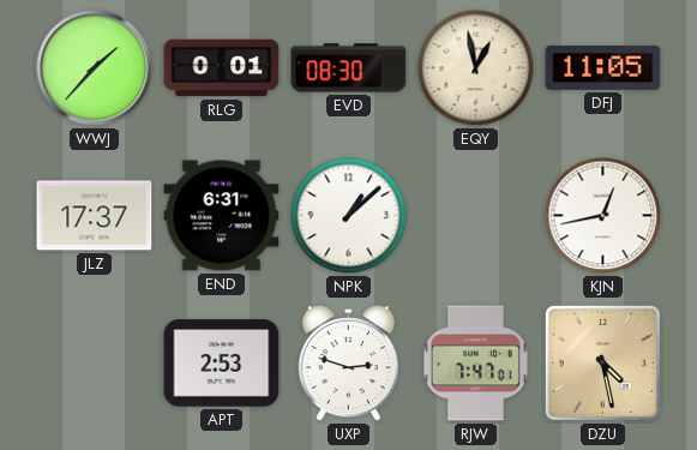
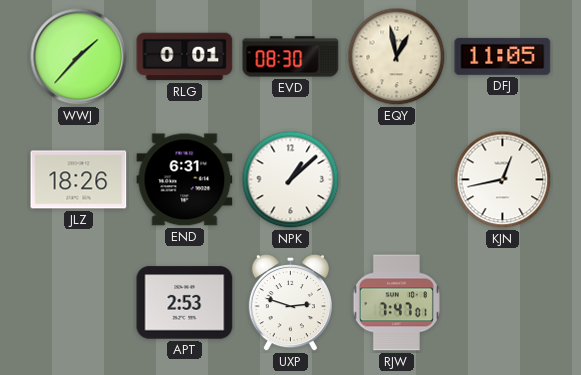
JLZ: 17:37 -> 18:26
DZU: 4:28 -> none
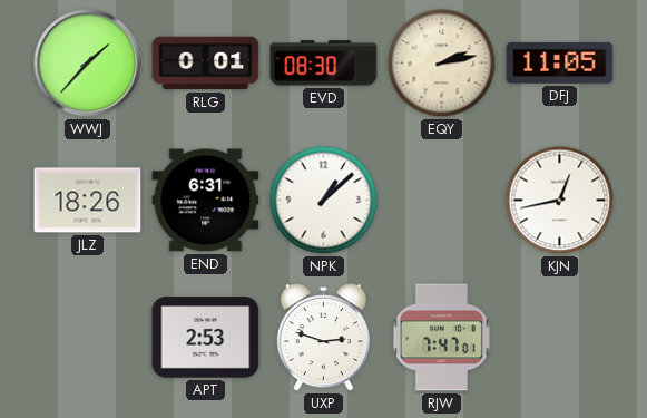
EQY: 12:58 -> 2:13
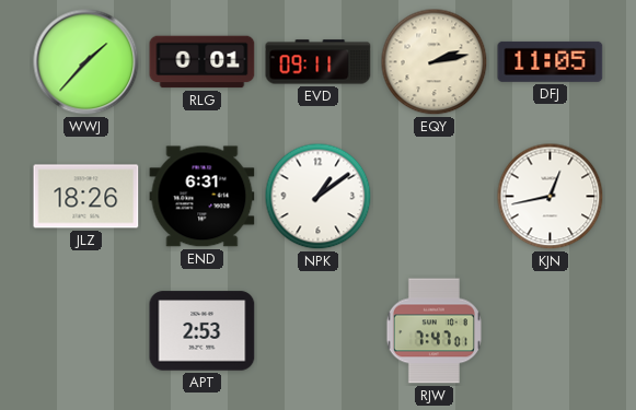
EVD: 08:30 -> 09:11
NPK: 1:08 -> 1:09
UXP: 2:48 -> none
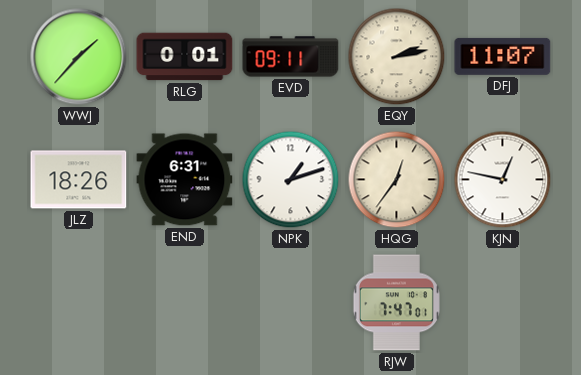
DFJ: 11:05 -> 11:07
NPK: 1:09 -> 1:12
HQG: none -> 12:36
KJN: 12:43 -> 12:47
APT: 2:53 -> none
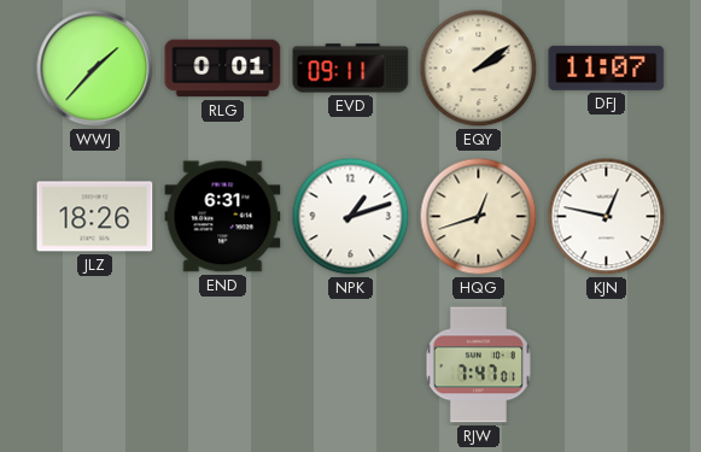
EQY: 2:13 -> 2:09
HQG: 12:36 -> 12:42
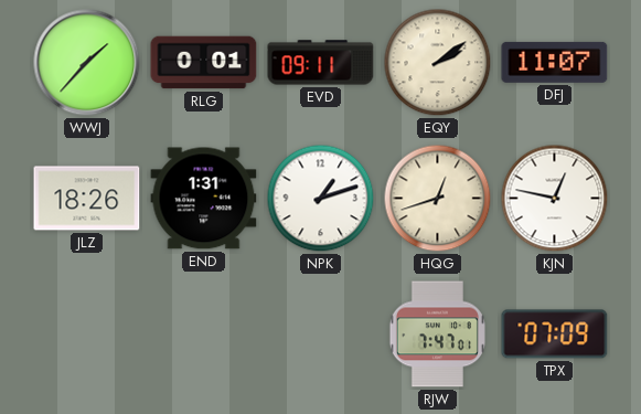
END: 6:31 -> 1:31
TPX: none -> 07:09
